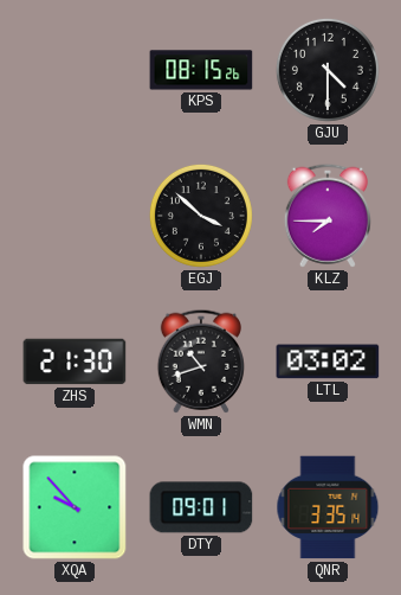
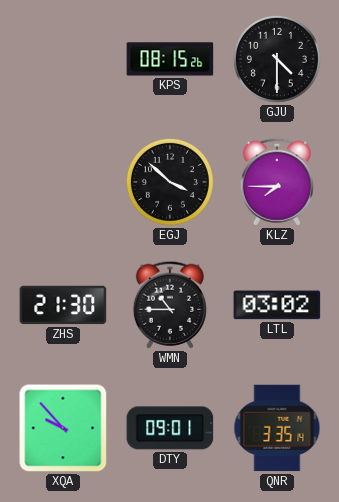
WMN: 10:42 -> 10:45
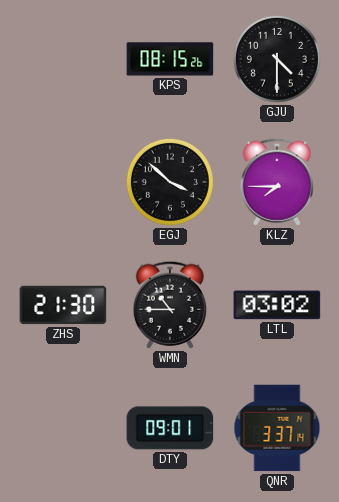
XQA: 9:53 -> none
QNR: 3:35 -> 3:37
